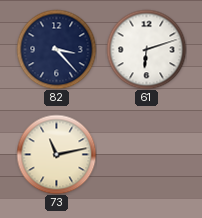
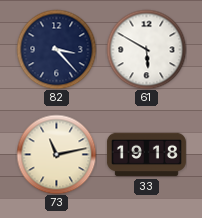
61: 6:12 -> 5:50
33: none -> 19:18
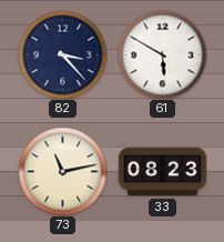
33: 19:18 -> 08:23
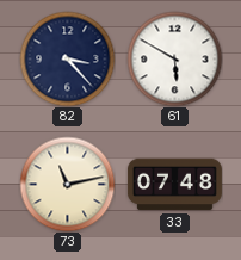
33: 08:23 -> 07:48
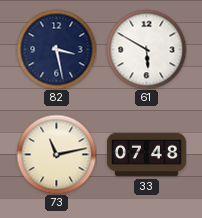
82: 3:23 -> 3:28
